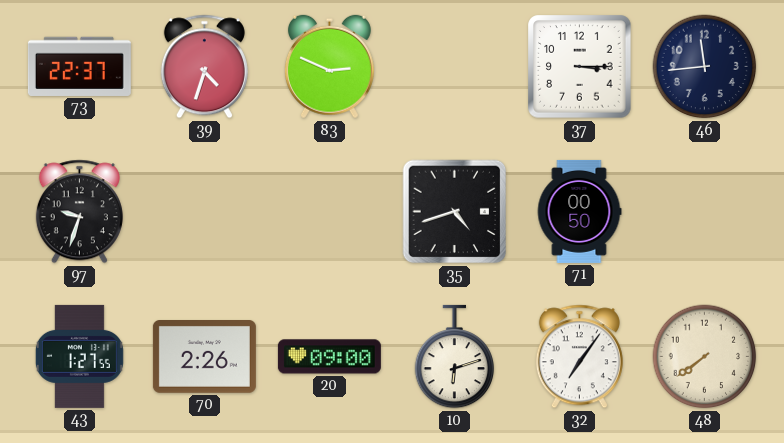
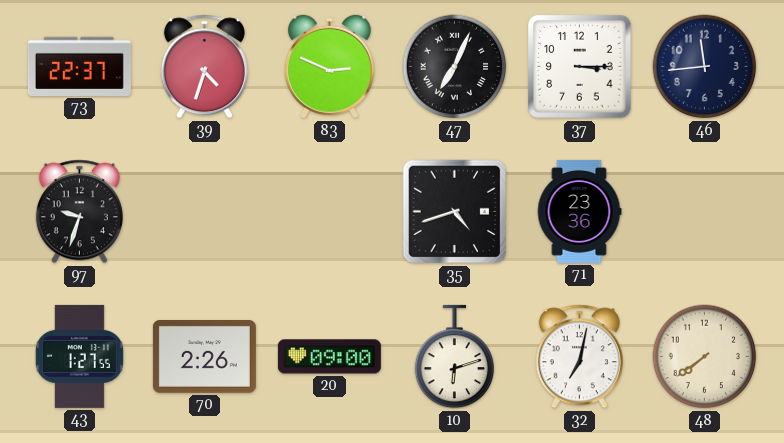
47: none -> 7:04
71: 00:50 -> 23:36
32: 7:06 -> 7:02
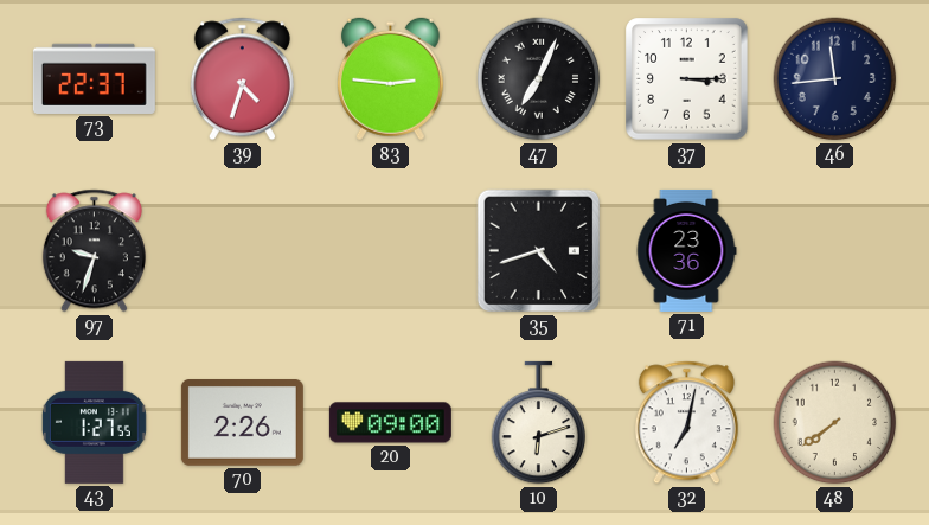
83: 2:49 -> 2:46
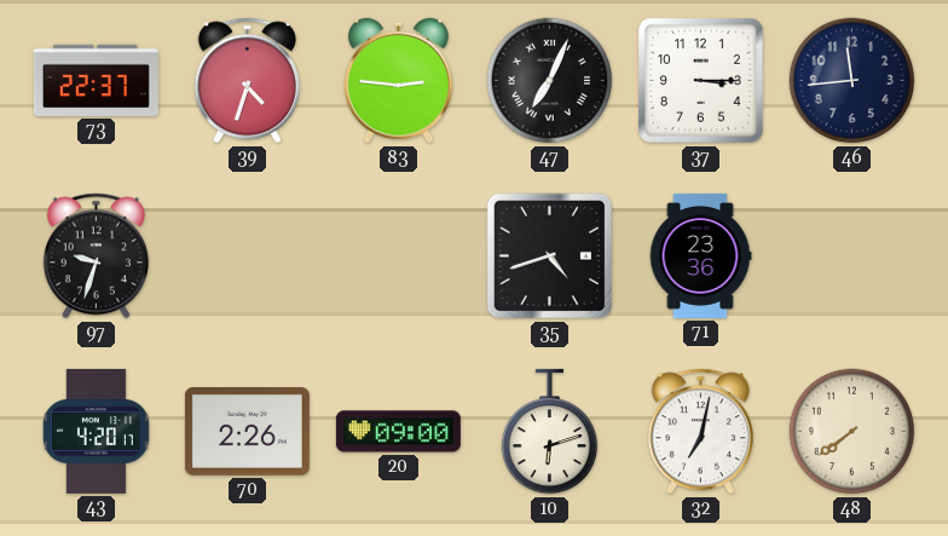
43: 1:27 -> 4:20
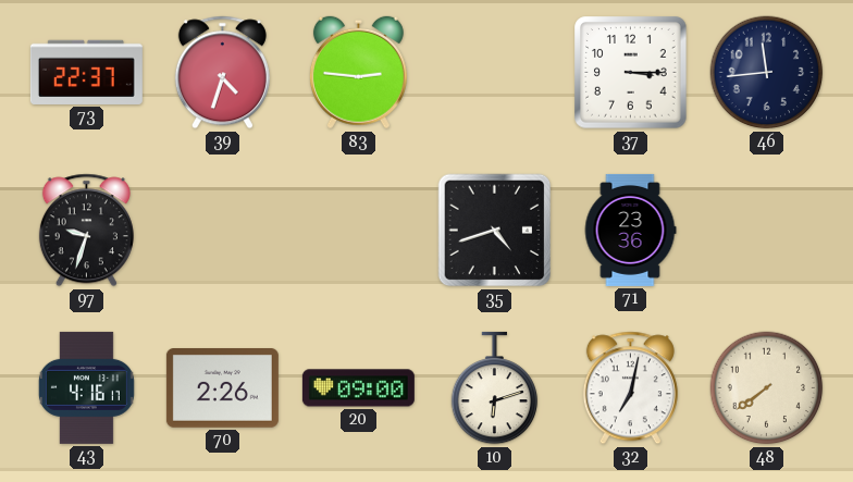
47: 7:04 -> none
43: 4:20 -> 4:16
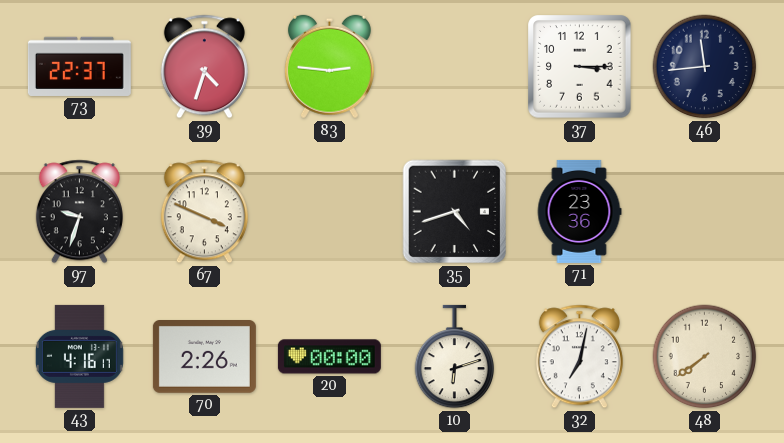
67: none -> 3:49
20: 09:00 -> 00:00
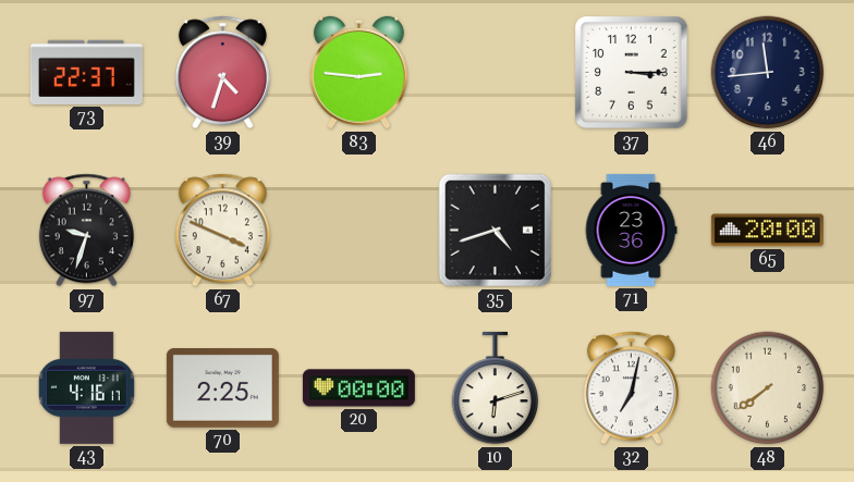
65: none -> 20:00
70: 2:26 -> 2:25
